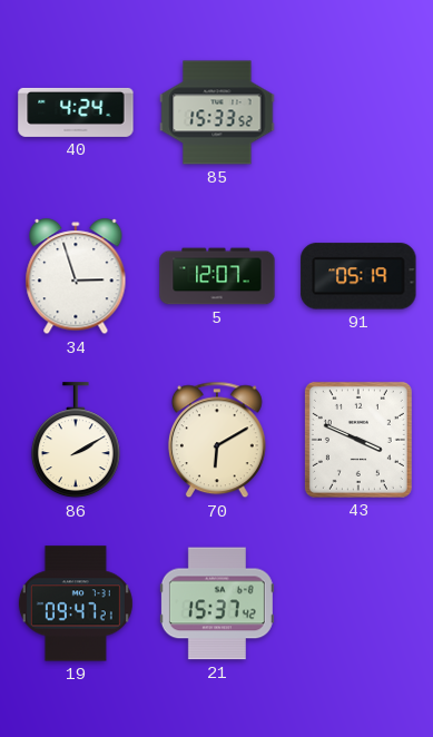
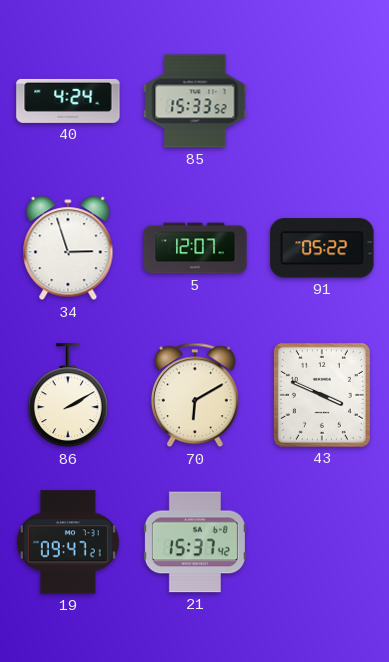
91: 05:19 -> 05:22
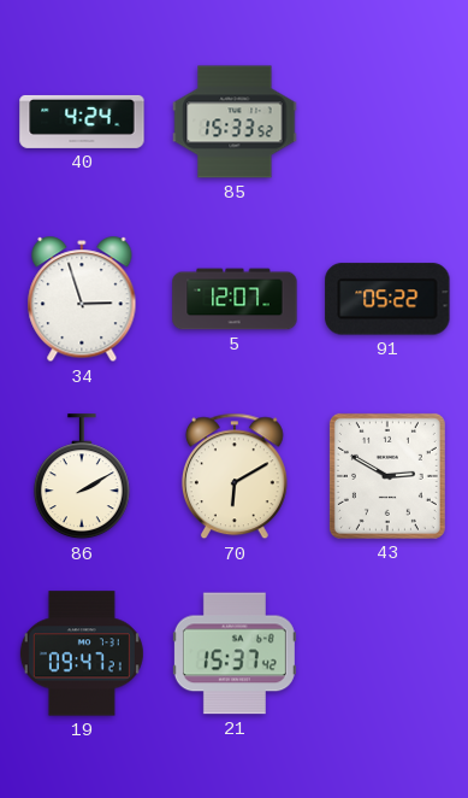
43: 3:49 -> 2:50
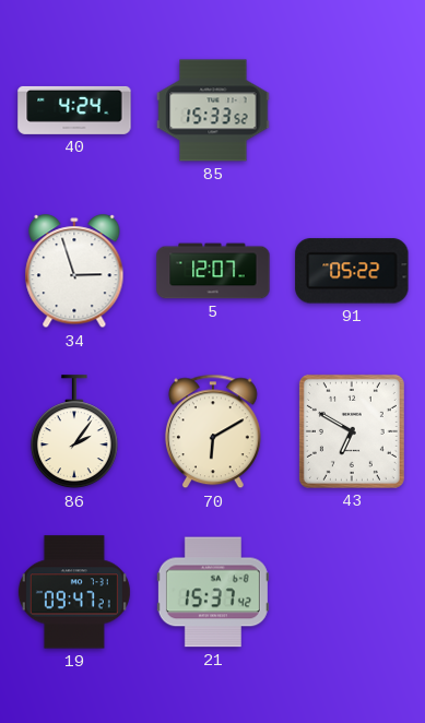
86: 2:10 -> 2:06
43: 2:50 -> 6:50
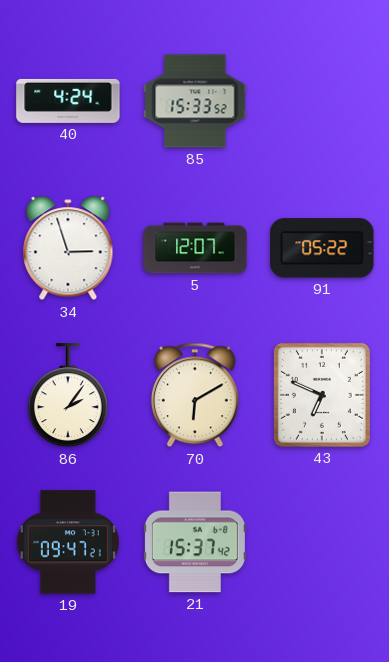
43: 6:50 -> 6:49
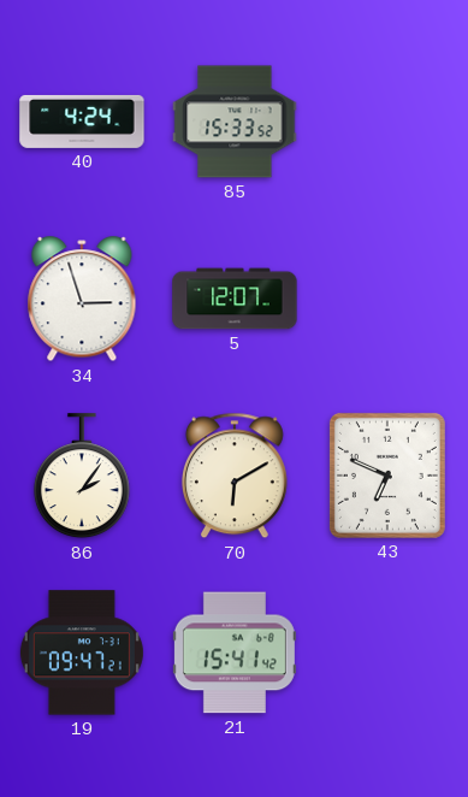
91: 05:22 -> none
21: 15:37 -> 15:41
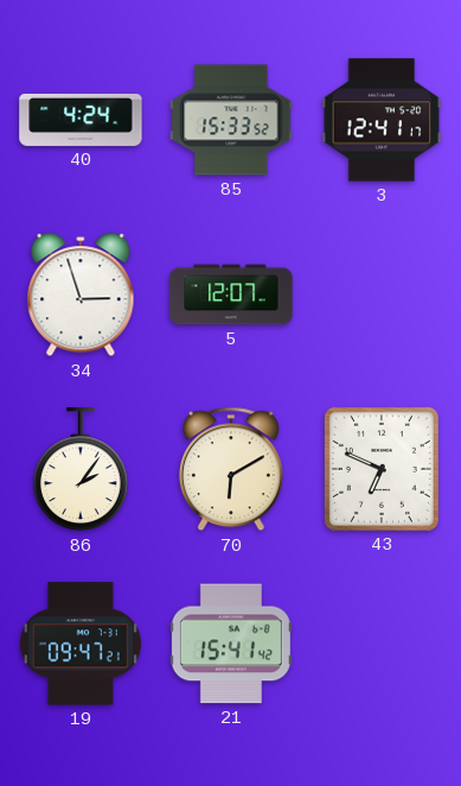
3: none -> 12:41
